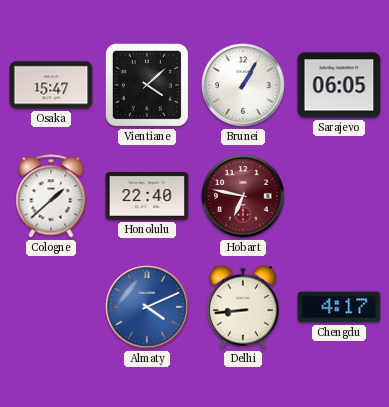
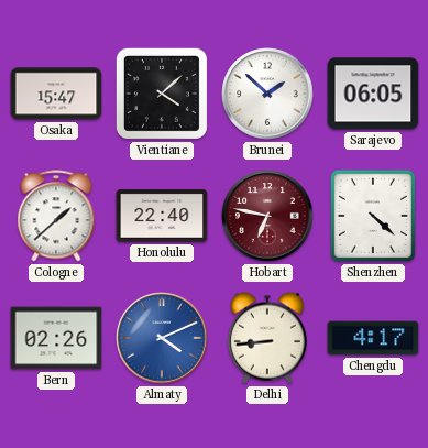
Brunei: 1:05 -> 1:52
Shenzhen: none -> 4:22
Bern: none -> 02:26
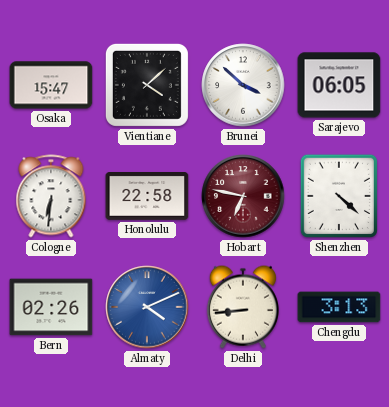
Brunei: 1:52 -> 3:52
Cologne: 1:38 -> 6:31
Honolulu: 22:40 -> 22:58
Chengdu: 4:17 -> 3:13
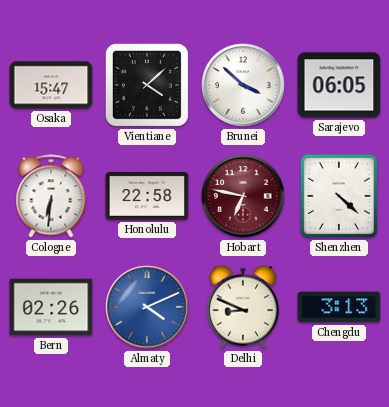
Delhi: 8:44 -> 8:49
